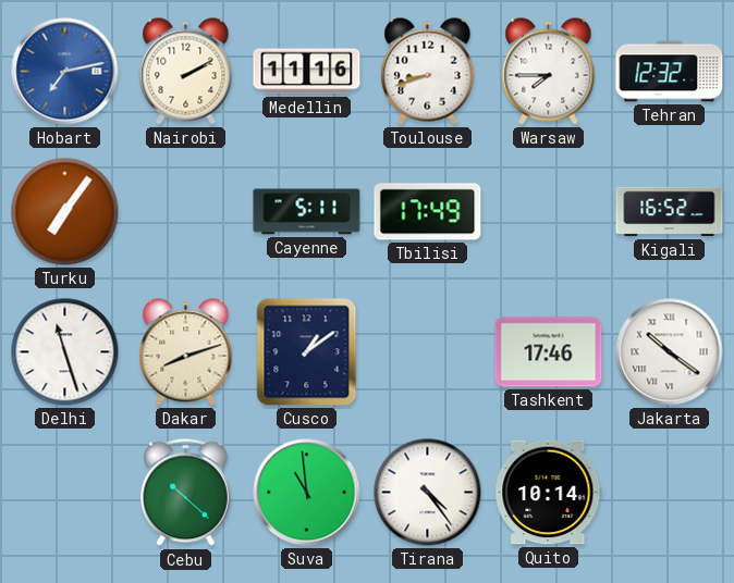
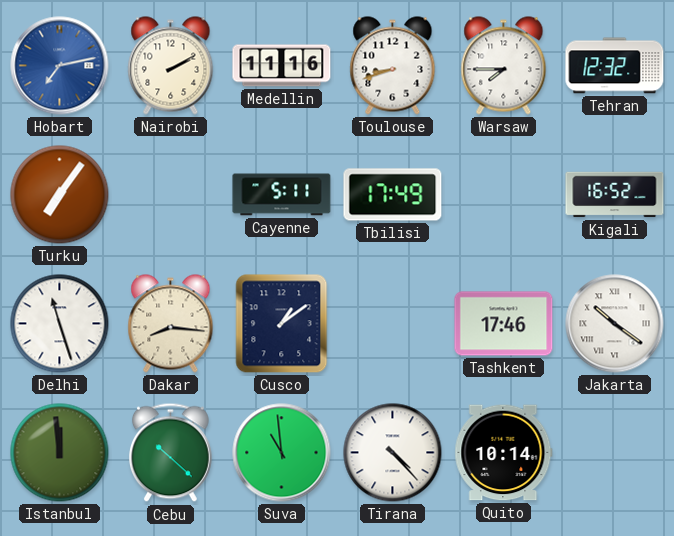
Dakar: 8:12 -> 8:16
Istanbul: none -> 11:59
Tirana: 4:24 -> 4:23
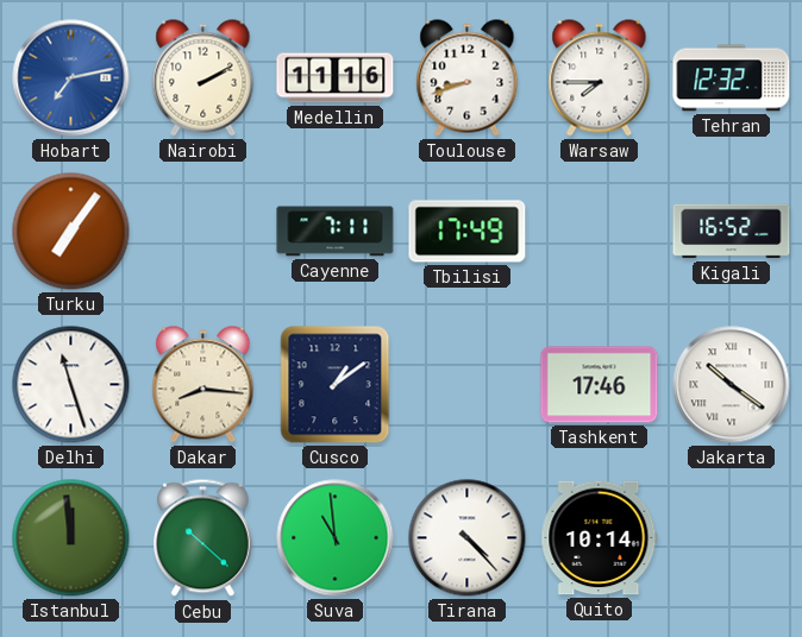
Cayenne: 5:11 -> 7:11
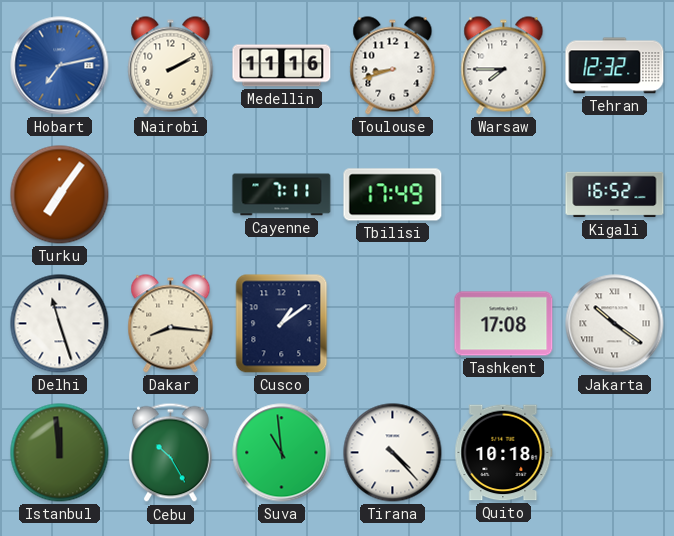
Tashkent: 17:46 -> 17:08
Cebu: 10:22 -> 10:25
Quito: 10:14 -> 10:18
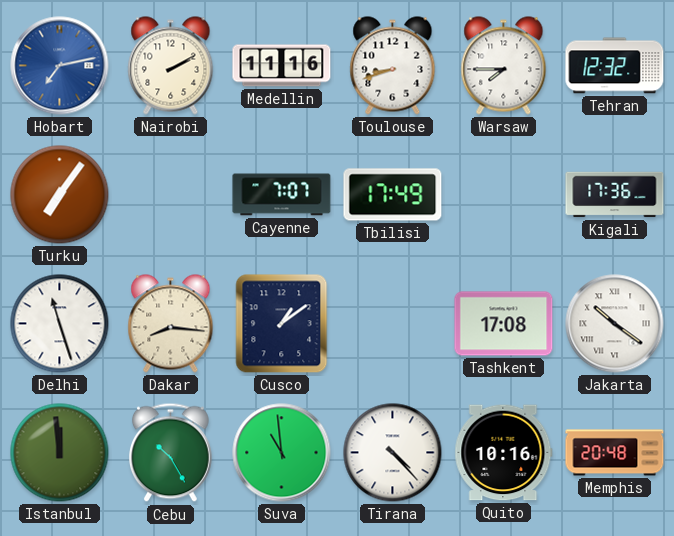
Cayenne: 7:11 -> 7:07
Kigali: 16:52 -> 17:36
Quito: 10:18 -> 10:16
Memphis: none -> 20:48
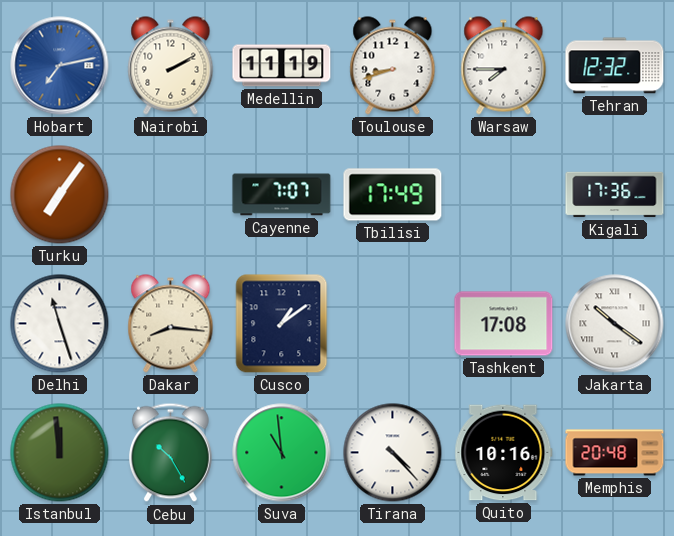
Medellin: 11:16 -> 11:19
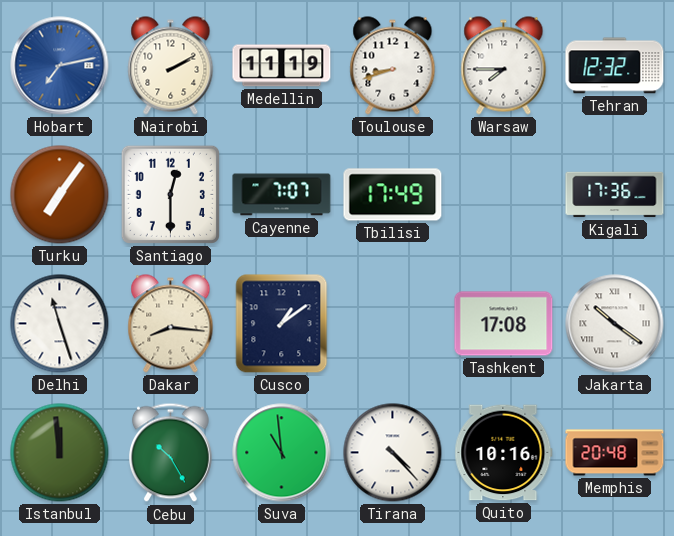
Santiago: none -> 12:30
